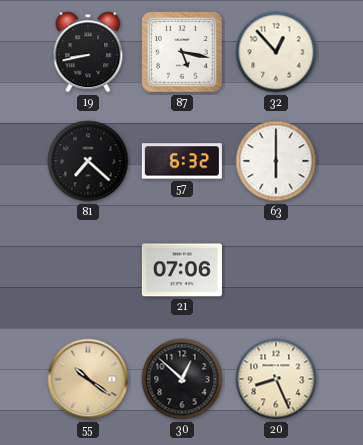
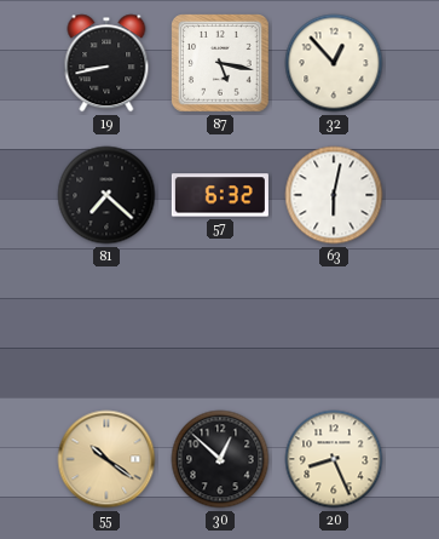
63: 6:00 -> 6:02
21: 07:06 -> none
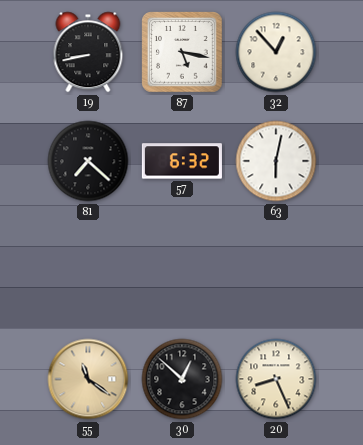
55: 10:21 -> 11:21
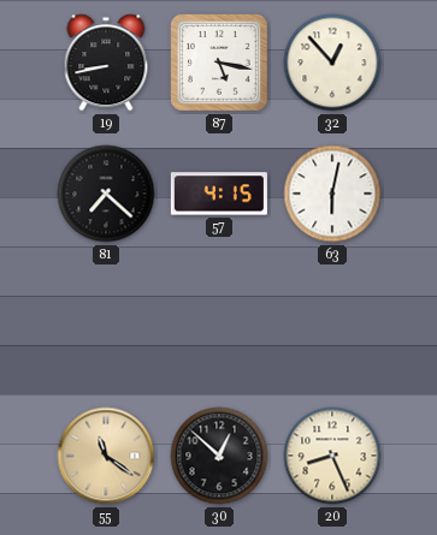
57: 6:32 -> 4:15
